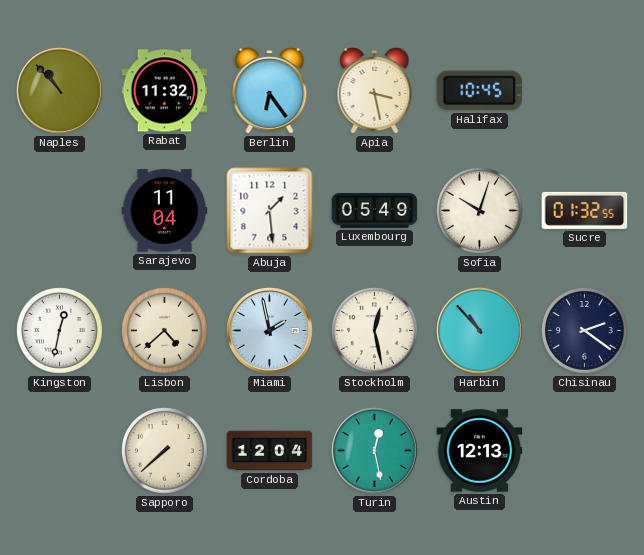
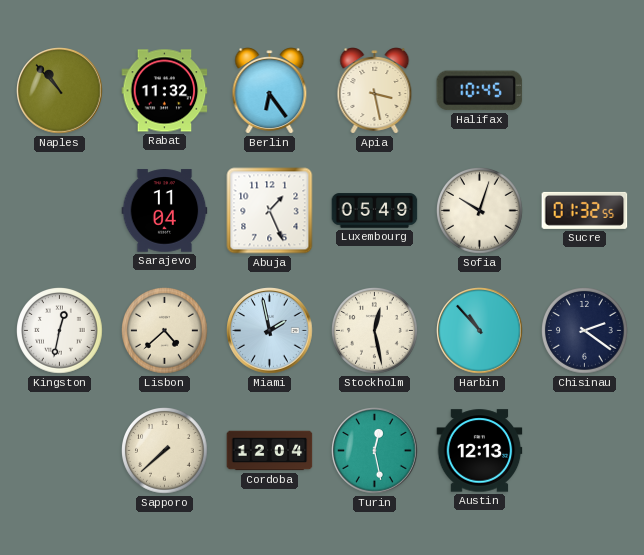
Abuja: 1:29 -> 1:26
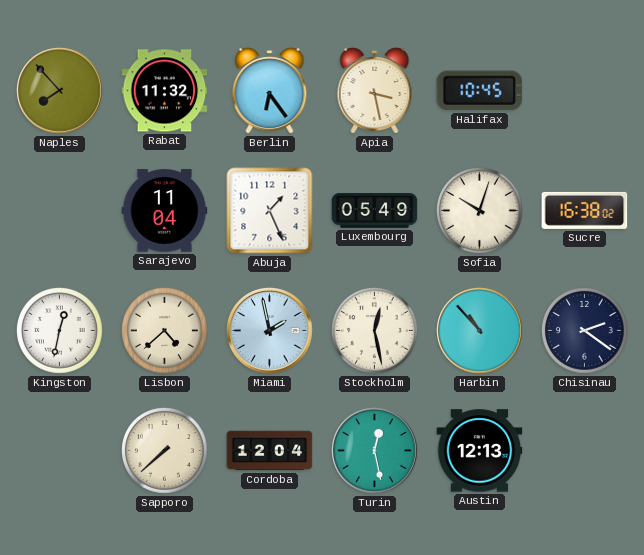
Naples: 10:53 -> 7:53
Sucre: 01:32 -> 16:38
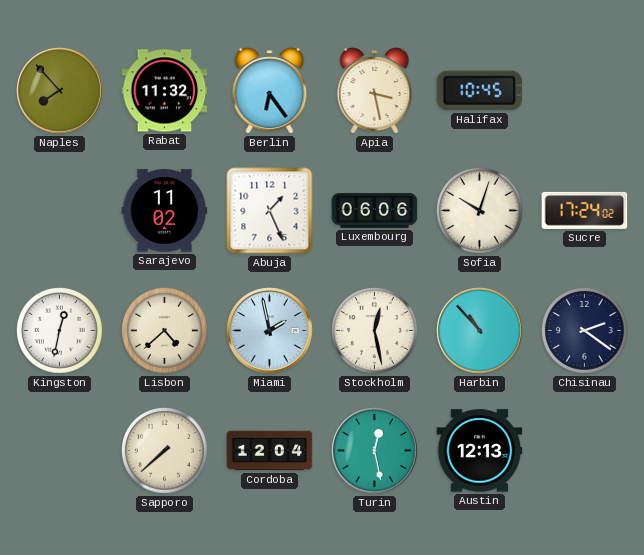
Sarajevo: 11:04 -> 11:02
Luxembourg: 05:49 -> 06:06
Sucre: 16:38 -> 17:24
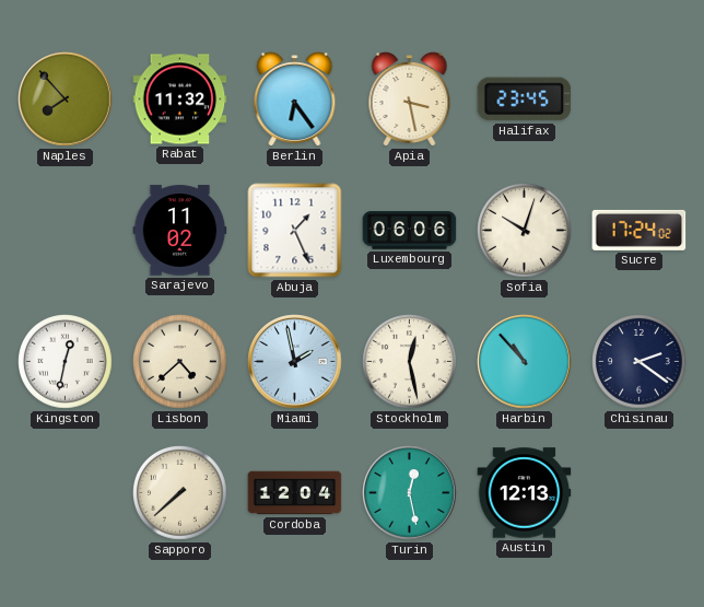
Halifax: 10:45 -> 23:45
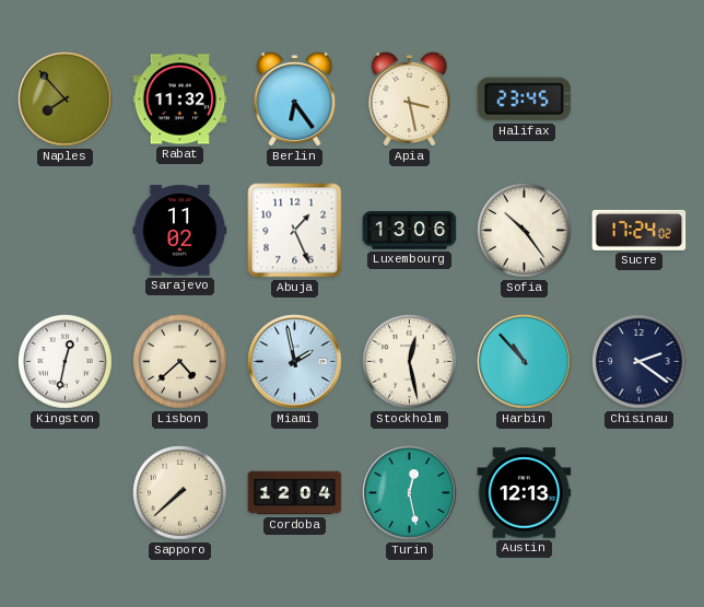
Luxembourg: 06:06 -> 13:06
Sofia: 10:03 -> 10:24
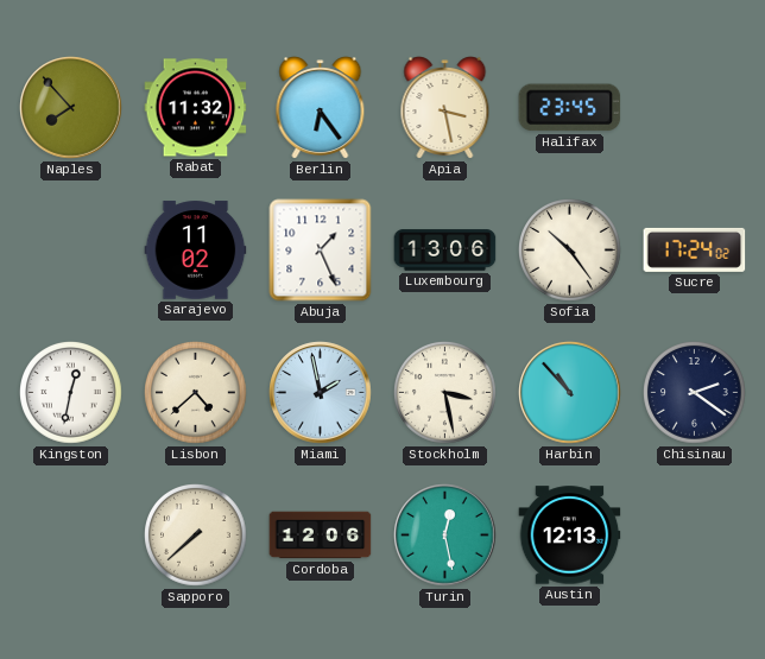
Stockholm: 12:28 -> 3:28
Cordoba: 12:04 -> 12:06
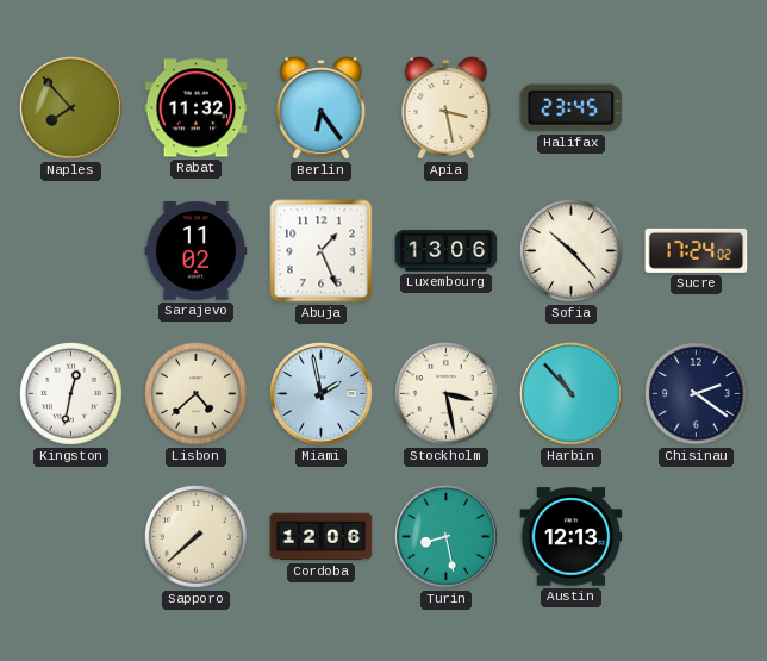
Sofia: 10:24 -> 10:23
Turin: 12:28 -> 8:28
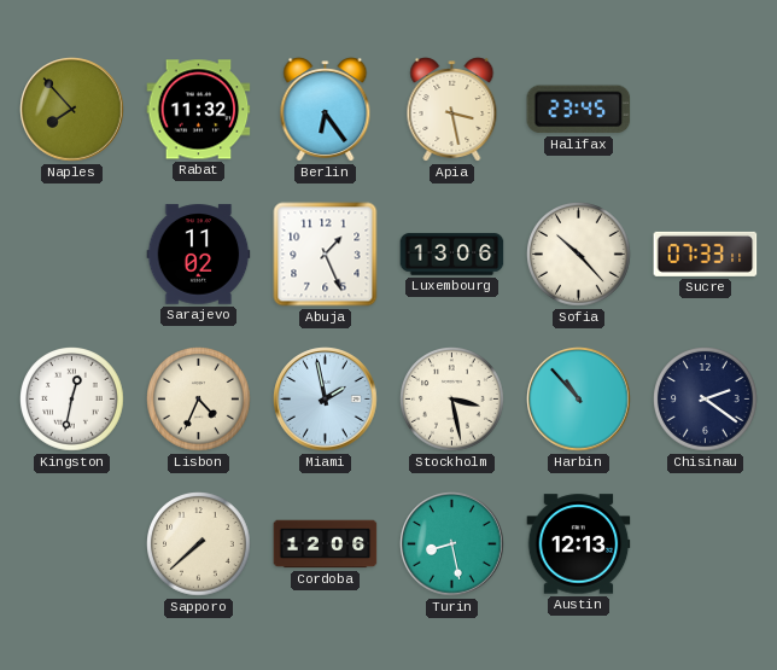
Sucre: 17:24 -> 07:33
Lisbon: 4:38 -> 4:34
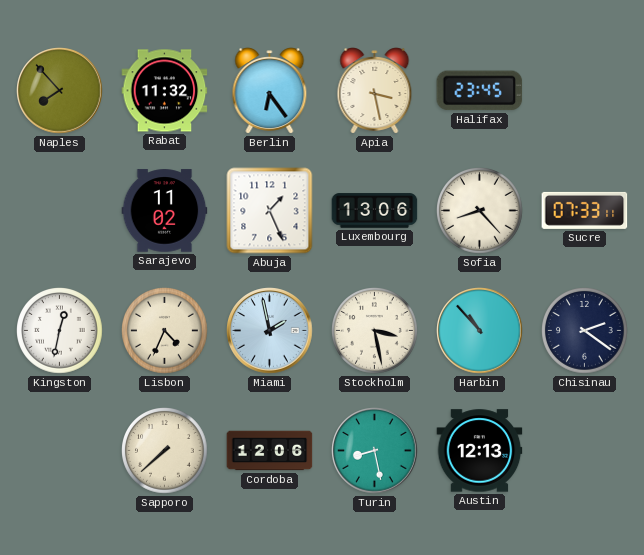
Sofia: 10:23 -> 8:23
